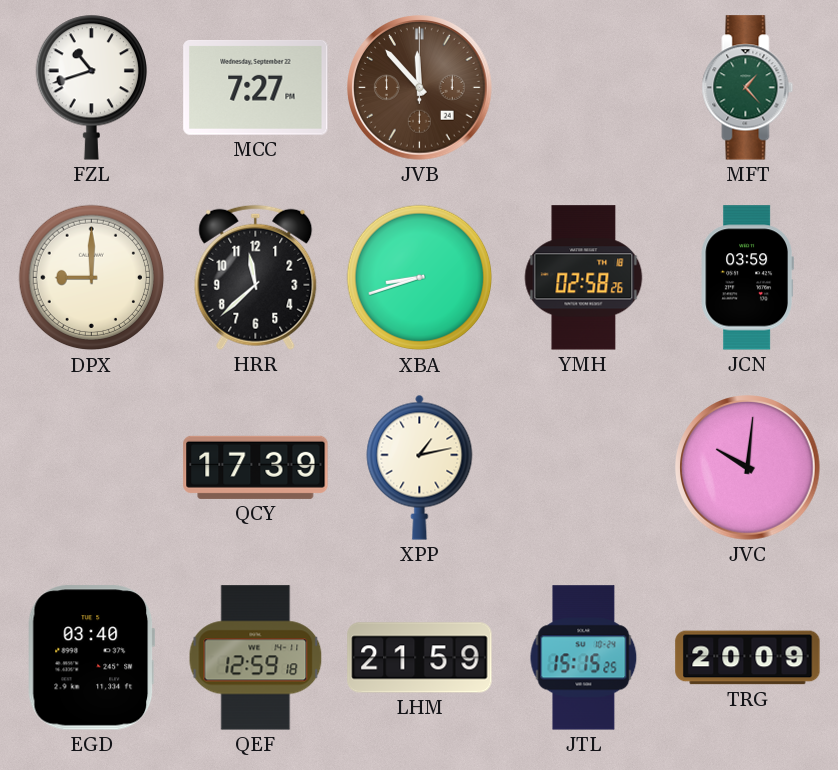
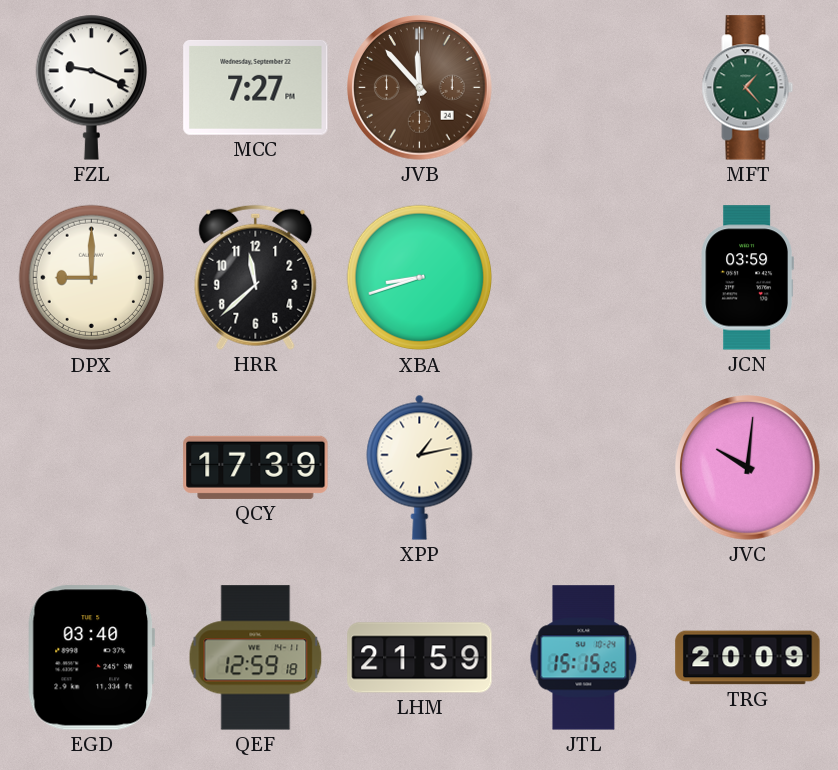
FZL: 10:42 -> 9:19
YMH: 02:58 -> none
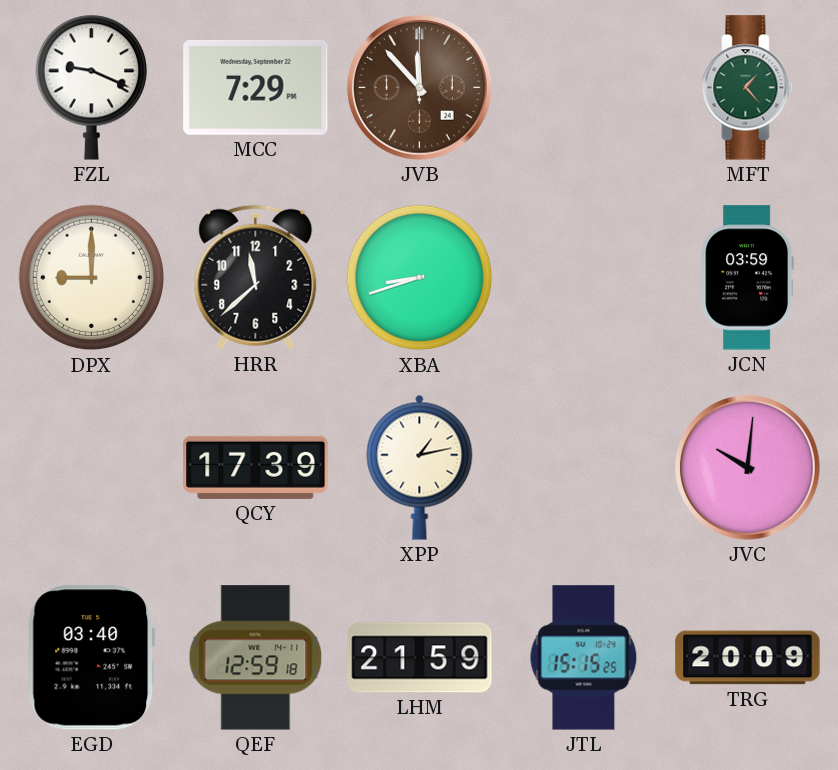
MCC: 7:27 -> 7:29
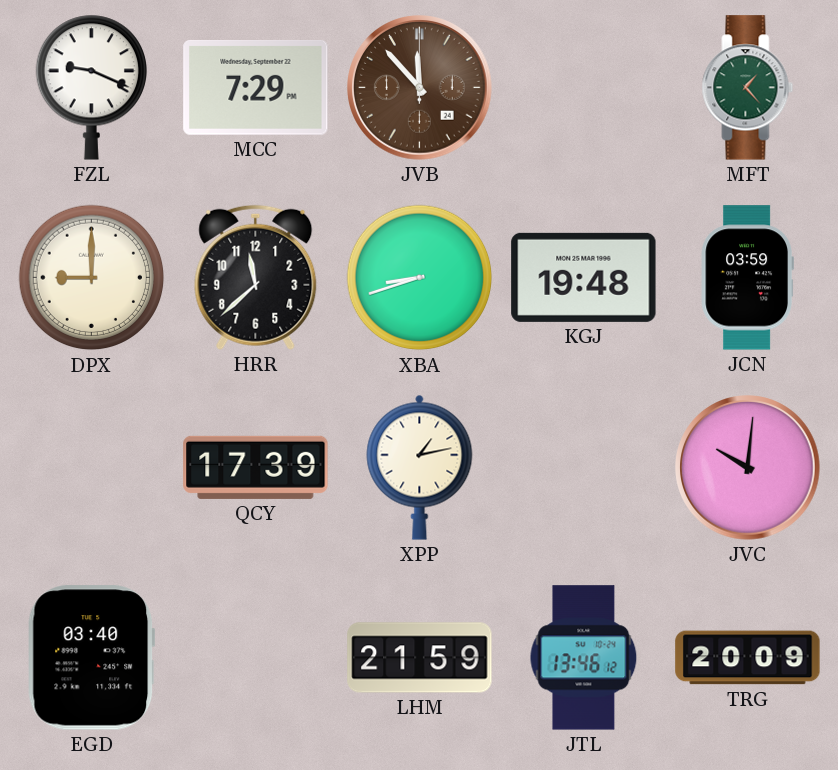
KGJ: none -> 19:48
QEF: 12:59 -> none
JTL: 15:15 -> 13:46
